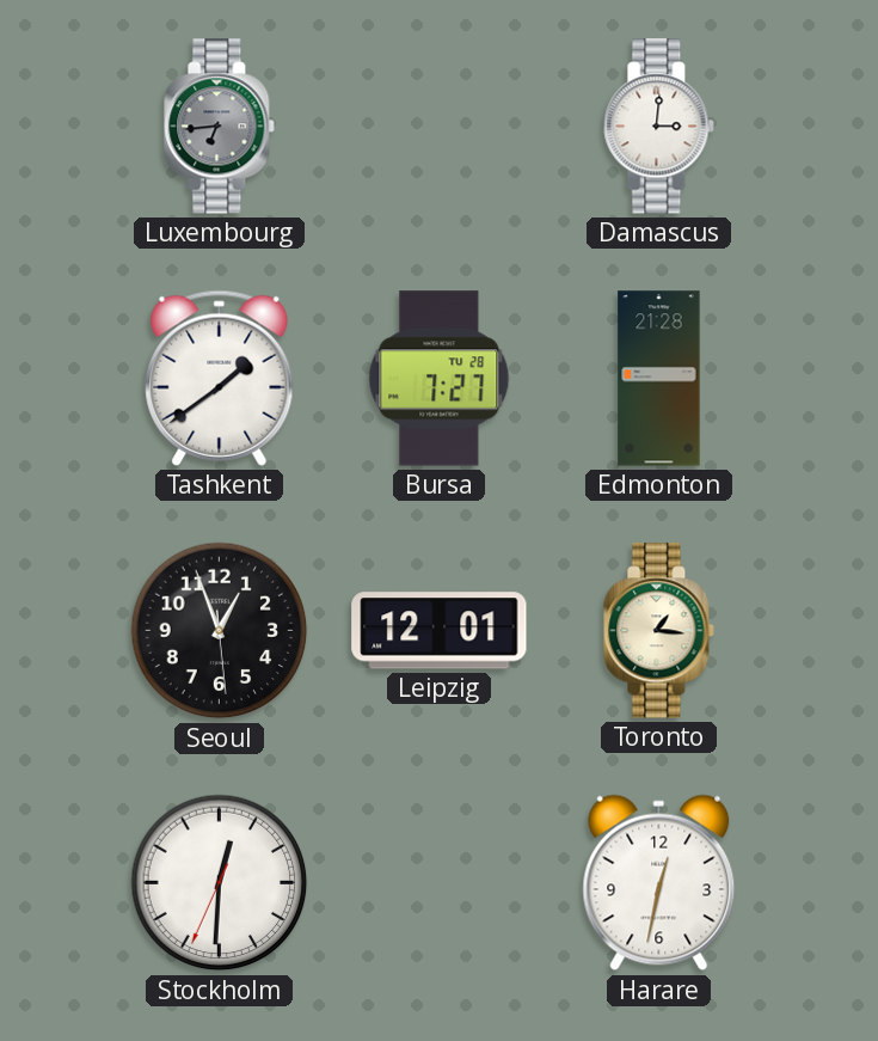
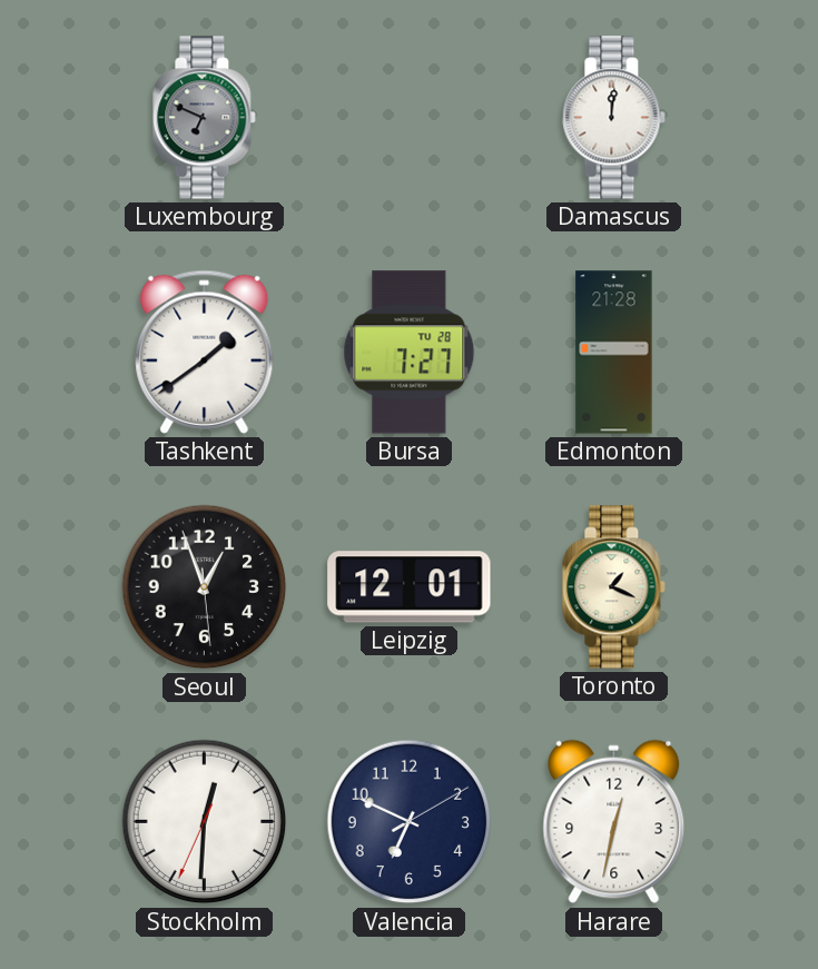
Luxembourg: 6:44 -> 6:49
Damascus: 3:01 -> 12:01
Toronto: 1:16 -> 1:19
Valencia: none -> 6:49
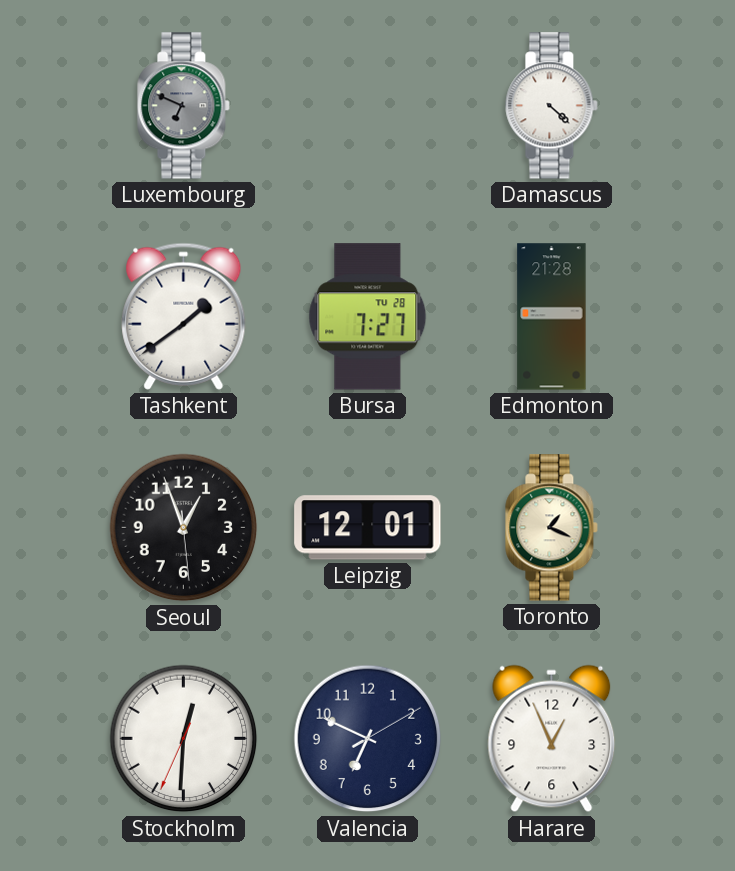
Damascus: 12:01 -> 4:22
Harare: 12:32 -> 12:56
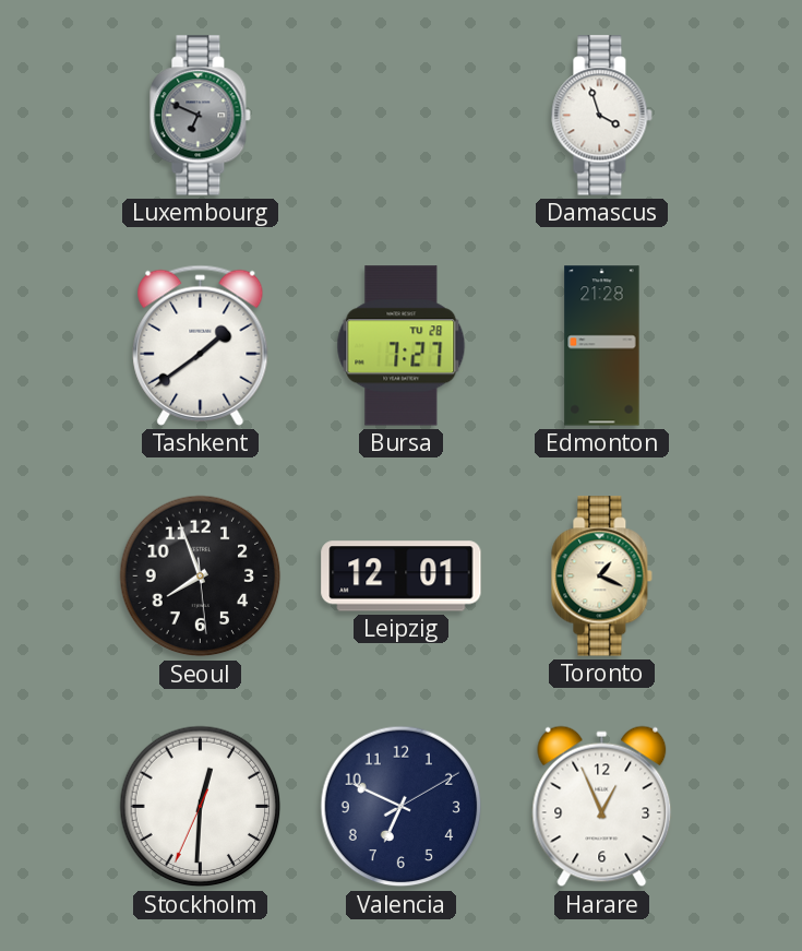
Damascus: 4:22 -> 3:57
Seoul: 12:56 -> 7:56
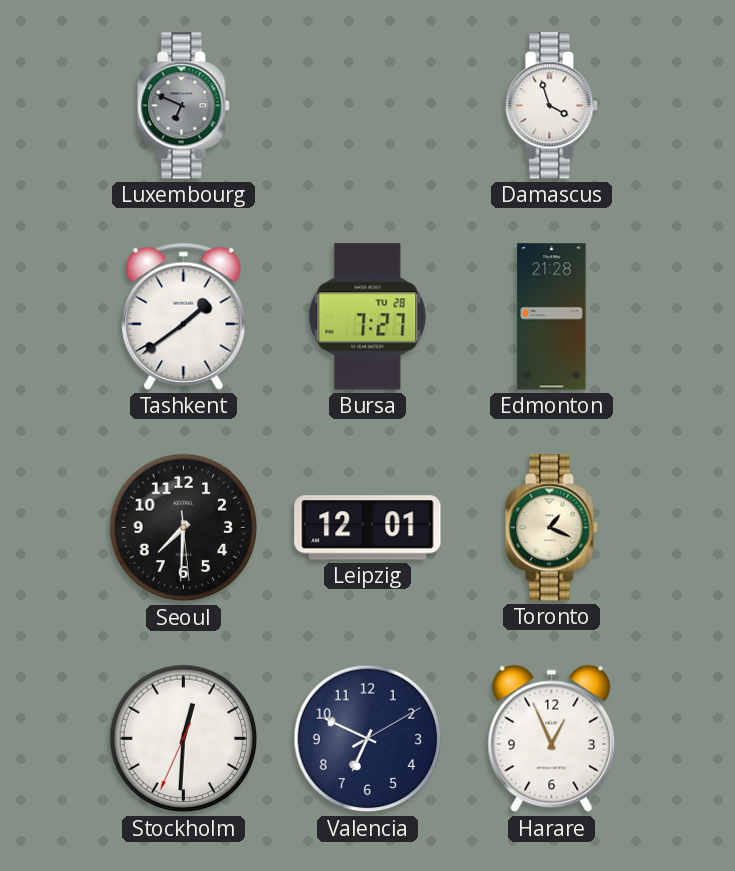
Seoul: 7:56 -> 7:30
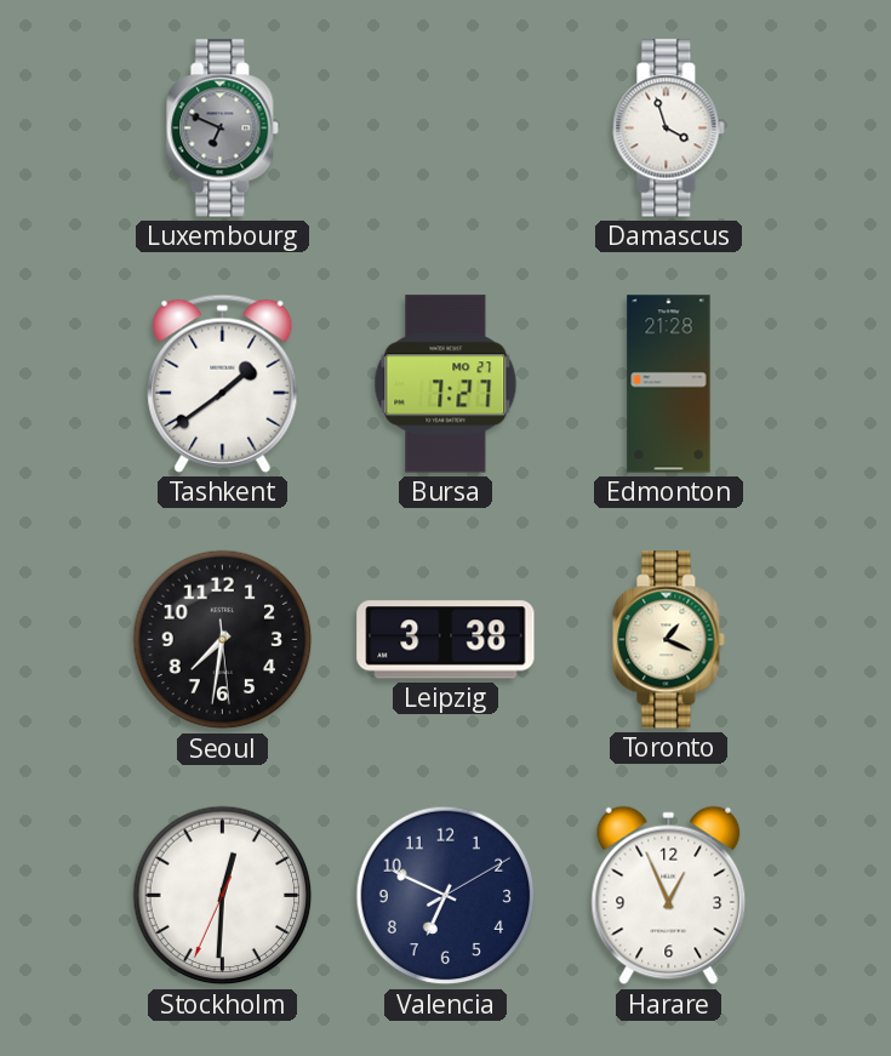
Bursa date: TU 28 -> MO 27
Seoul: 7:30 -> 7:31
Leipzig: 12:01 -> 3:38
